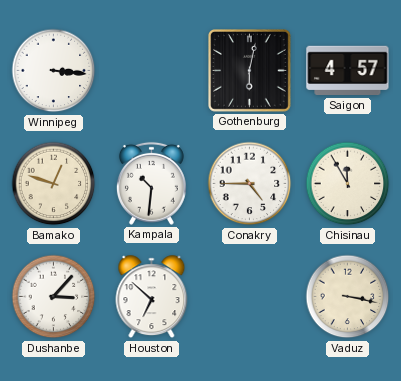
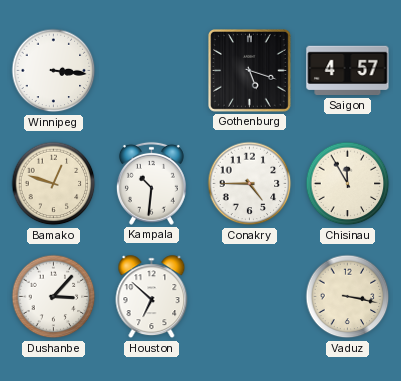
Gothenburg: 6:02 -> 5:18
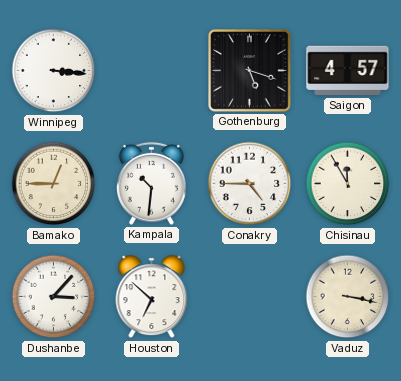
Bamako: 12:48 -> 12:45
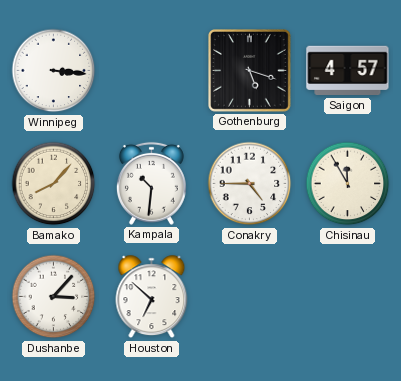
Bamako: 12:45 -> 8:07
Vaduz: 3:17 -> none
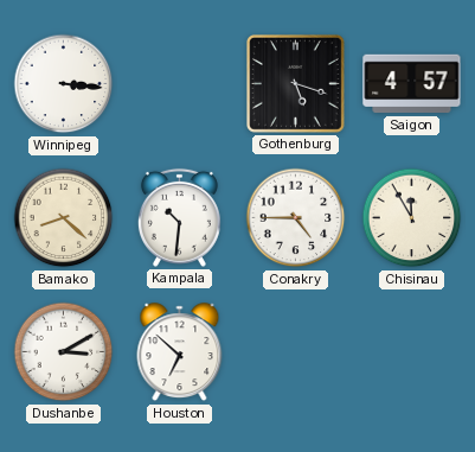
Bamako: 8:07 -> 8:22
Dushanbe: 3:07 -> 3:10
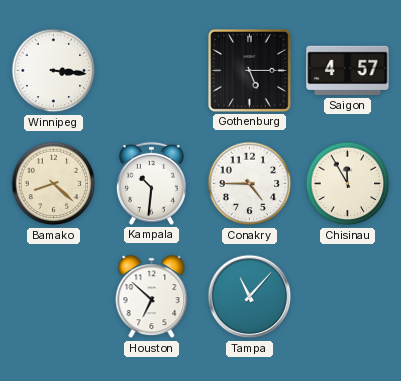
Gothenburg: 5:18 -> 5:15
Dushanbe: 3:10 -> none
Tampa: none -> 11:07
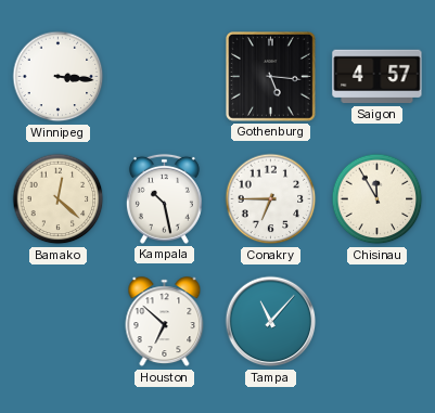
Gothenburg: 5:15 -> 5:16
Bamako: 8:22 -> 12:22
Kampala: 10:31 -> 10:28
Conakry: 4:45 -> 6:45
